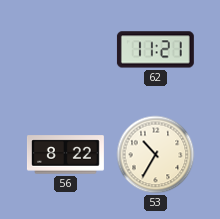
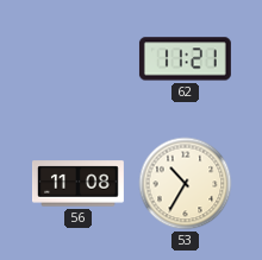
56: 8:22 -> 11:08
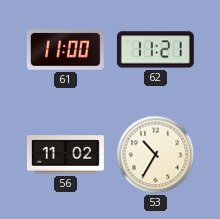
61: none -> 11:00
56: 11:08 -> 11:02
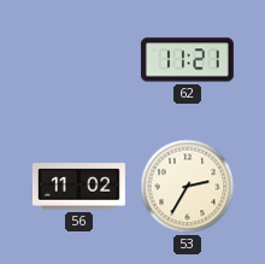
61: 11:00 -> none
53: 10:35 -> 2:35
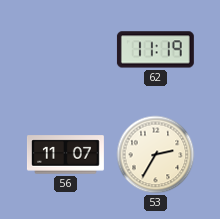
62: 11:21 -> 11:19
56: 11:02 -> 11:07
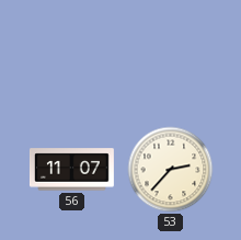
62: 11:19 -> none
53: 2:35 -> 2:37
